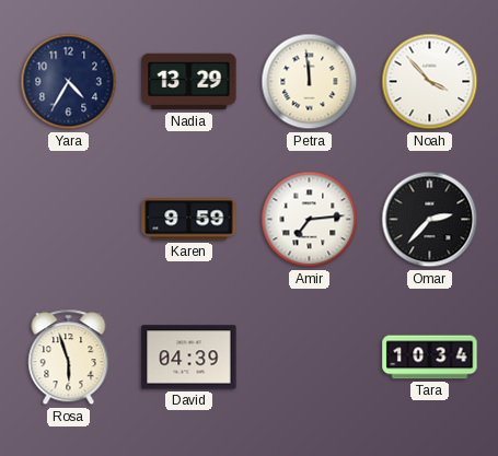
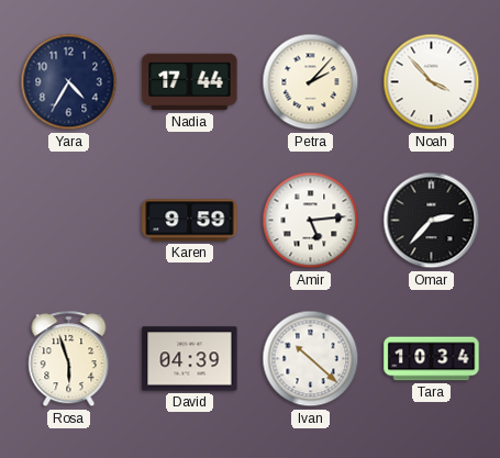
Nadia: 13:29 -> 17:44
Petra: 11:59 -> 2:07
Amir: 7:14 -> 5:14
Ivan: none -> 10:22
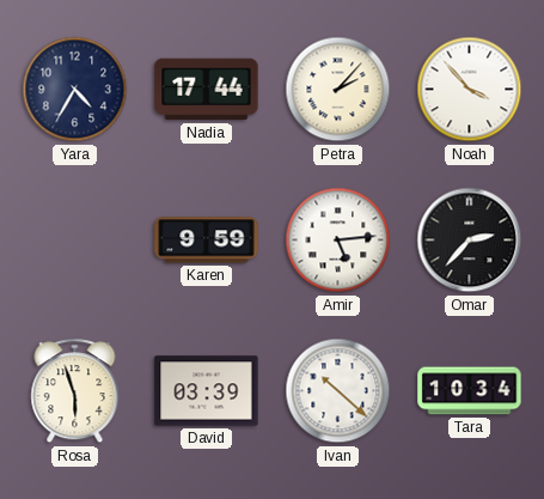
David: 04:39 -> 03:39
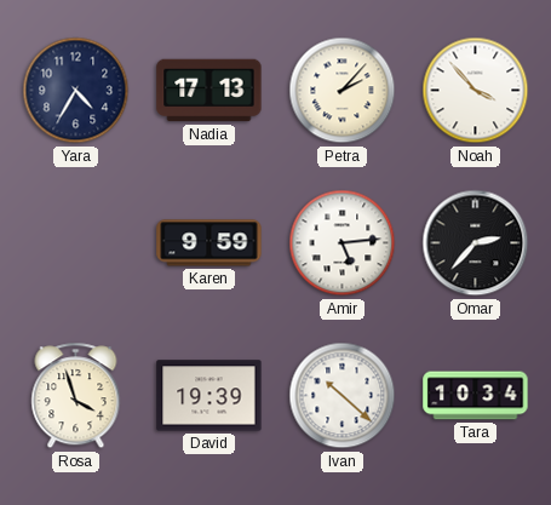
Nadia: 17:44 -> 17:13
Rosa: 5:57 -> 3:57
David: 03:39 -> 19:39
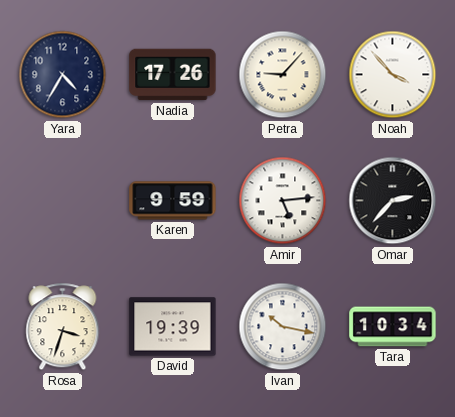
Nadia: 17:13 -> 17:26
Petra: 2:07 -> 9:07
Rosa: 3:57 -> 3:33
Ivan: 10:22 -> 10:17
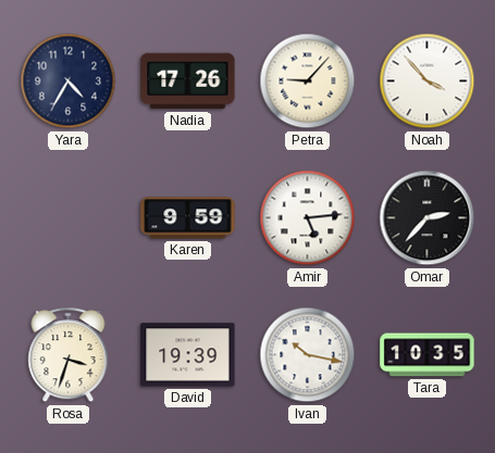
Tara: 10:34 -> 10:35
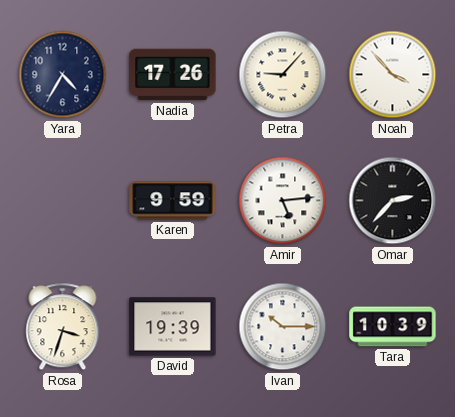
Ivan: 10:17 -> 10:15
Tara: 10:35 -> 10:39
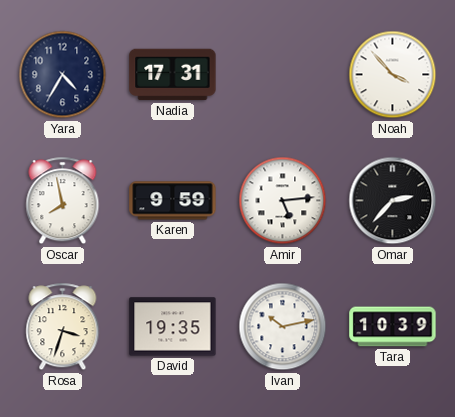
Nadia: 17:26 -> 17:31
Petra: 9:07 -> none
Oscar: none -> 7:58
David: 19:39 -> 19:35
Ivan: 10:15 -> 10:13
